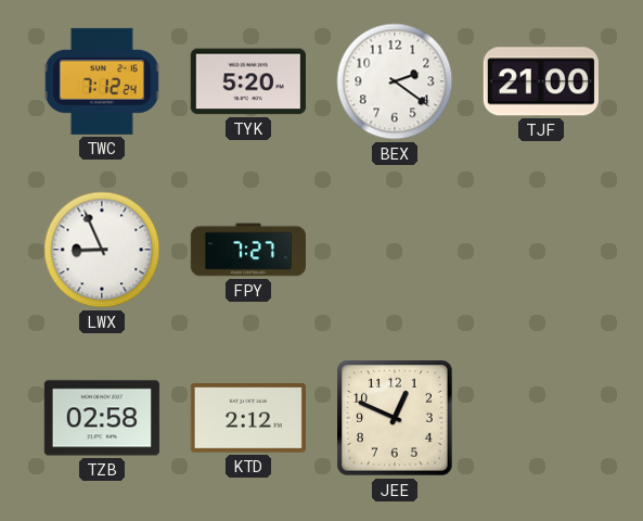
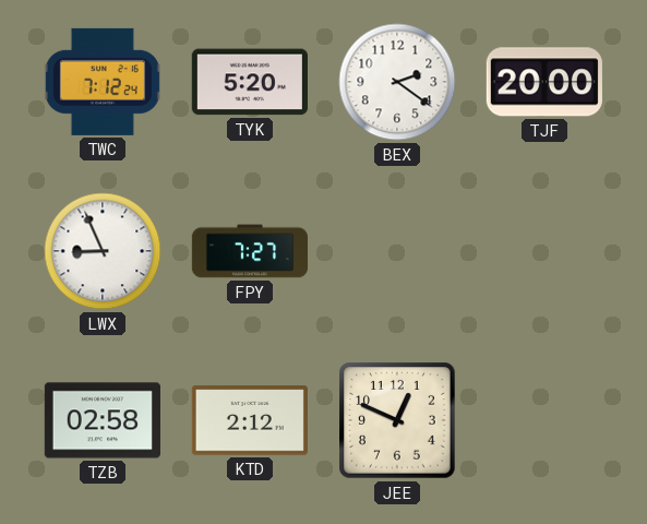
TJF: 21:00 -> 20:00
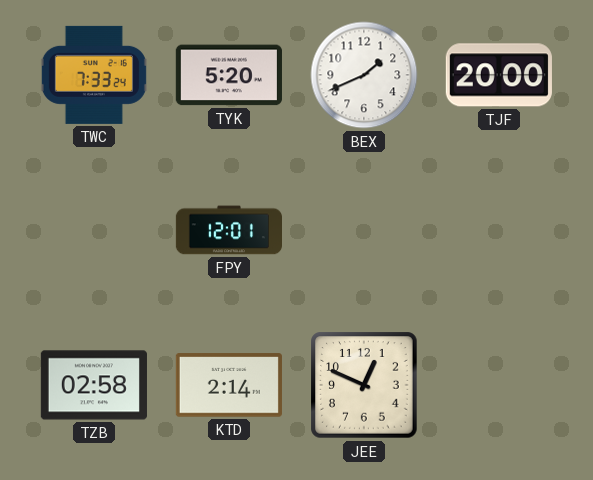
TWC: 7:12 -> 7:33
BEX: 2:21 -> 1:41
LWX: 8:56 -> none
FPY: 7:27 -> 12:01
KTD: 2:12 -> 2:14
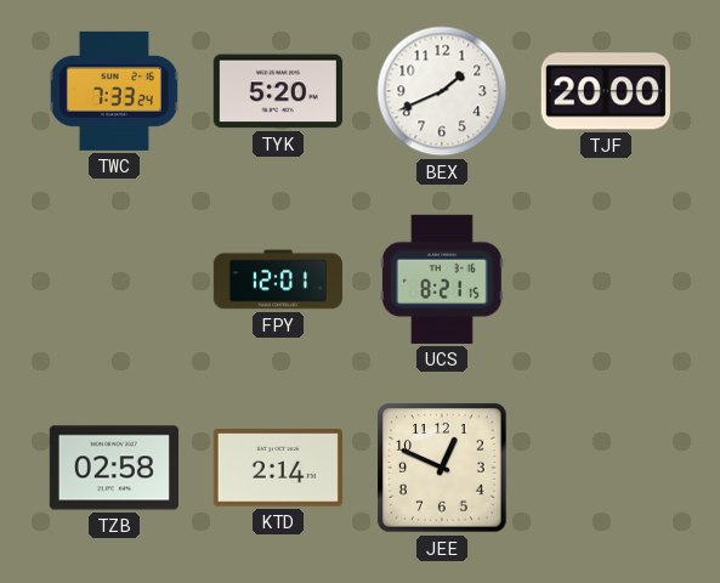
UCS: none -> 8:21
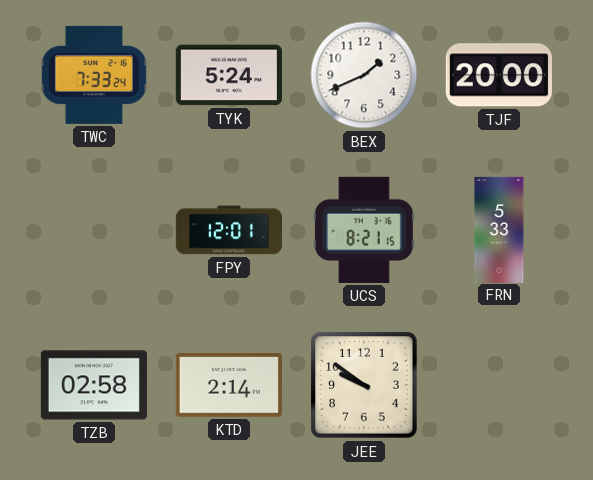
TYK: 5:20 -> 5:24
FRN: none -> 5:33
JEE: 12:49 -> 9:51
